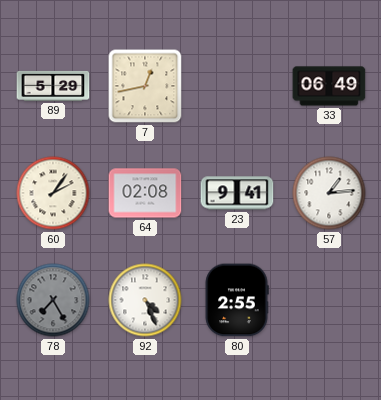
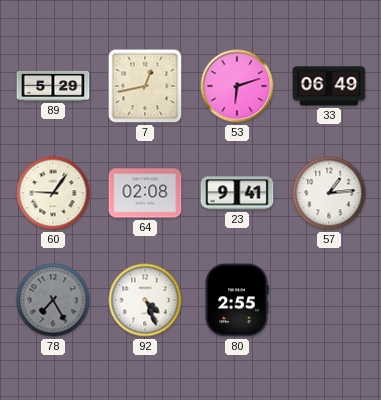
53: none -> 6:12
60: 2:06 -> 9:06
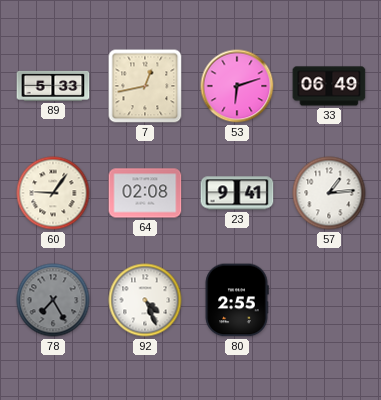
89: 5:29 -> 5:33
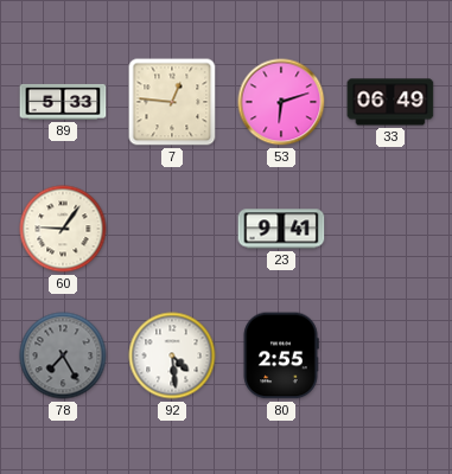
7: 12:43 -> 12:46
64: 02:08 -> none
57: 1:14 -> none
92: 4:26 -> 4:29
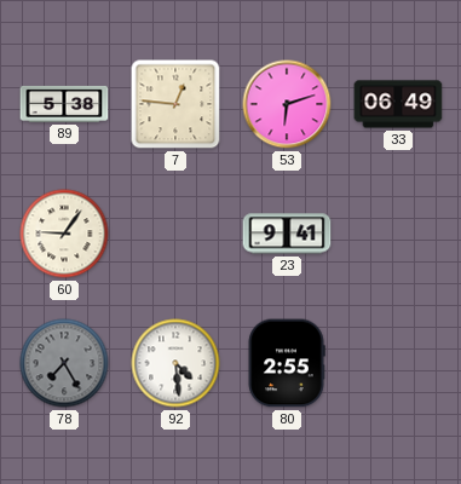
89: 5:33 -> 5:38
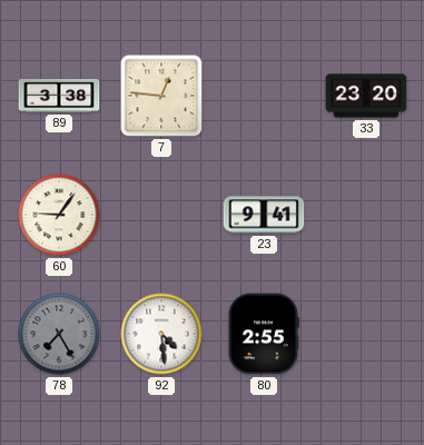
89: 5:38 -> 3:38
53: 6:12 -> none
33: 06:49 -> 23:20
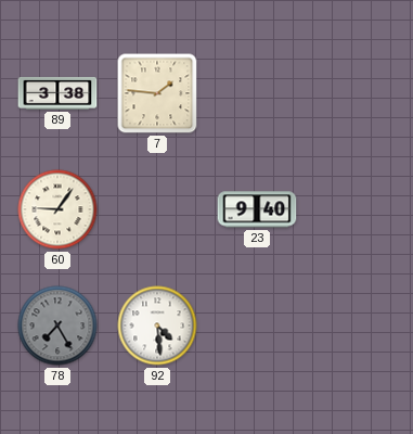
7: 12:46 -> 1:46
33: 23:20 -> none
23: 9:41 -> 9:40
80: 2:55 -> none
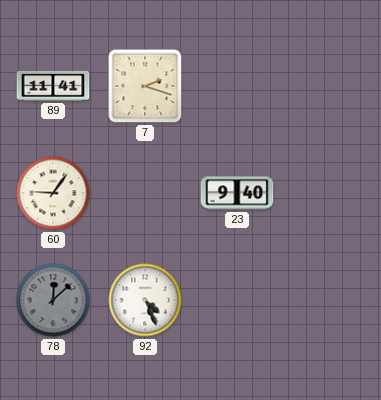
89: 3:38 -> 11:41
7: 1:46 -> 2:18
78: 7:25 -> 12:08
92: 4:29 -> 4:26
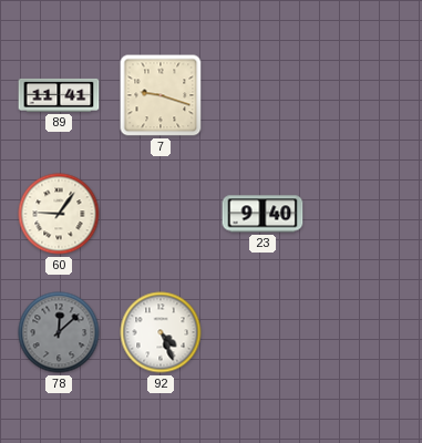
7: 2:18 -> 9:18
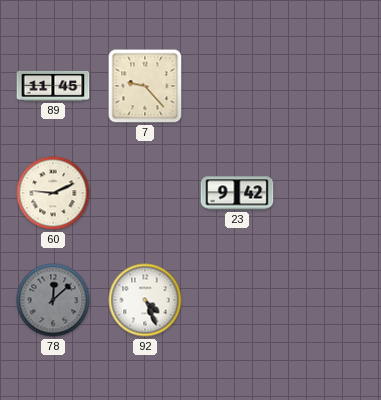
89: 11:41 -> 11:45
7: 9:18 -> 9:23
60: 9:06 -> 9:11
23: 9:40 -> 9:42
